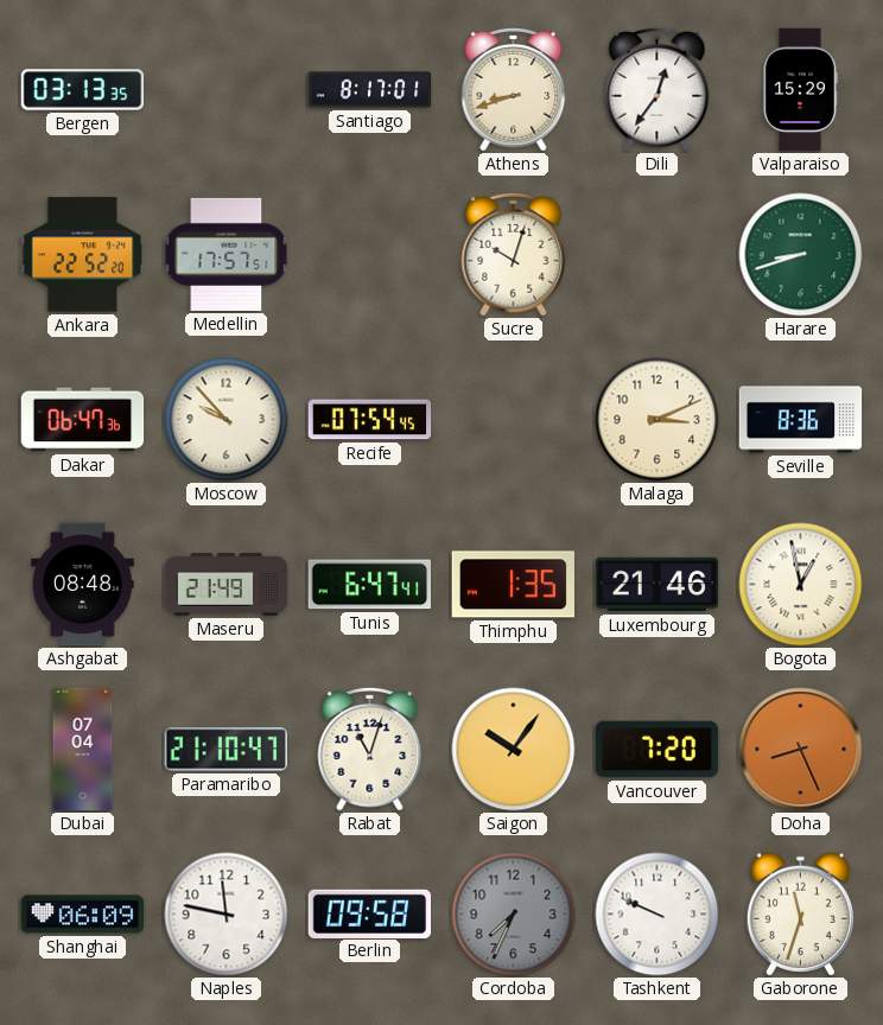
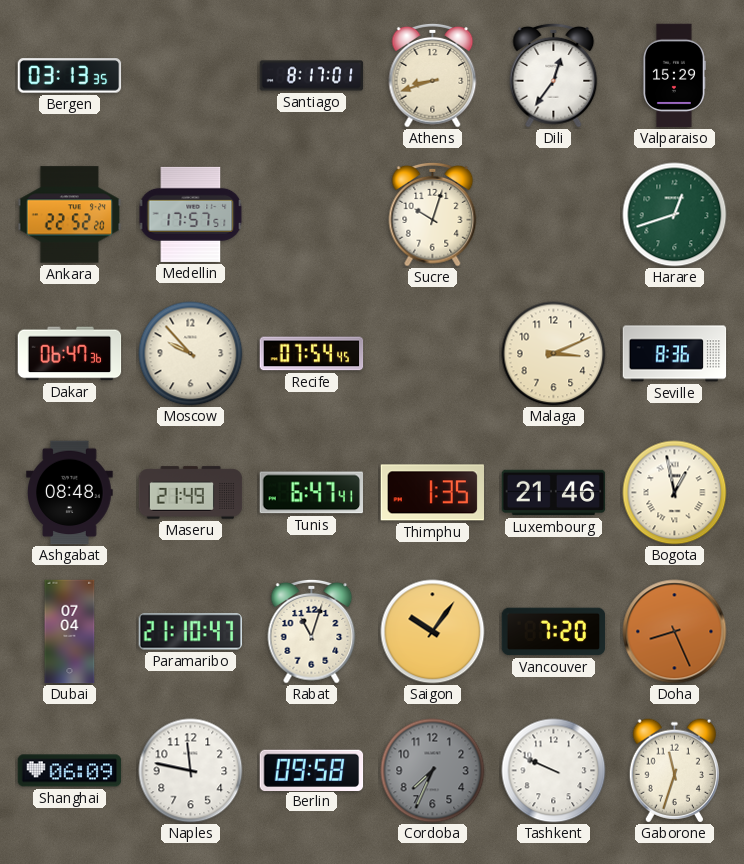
Harare: 8:42 -> 12:42
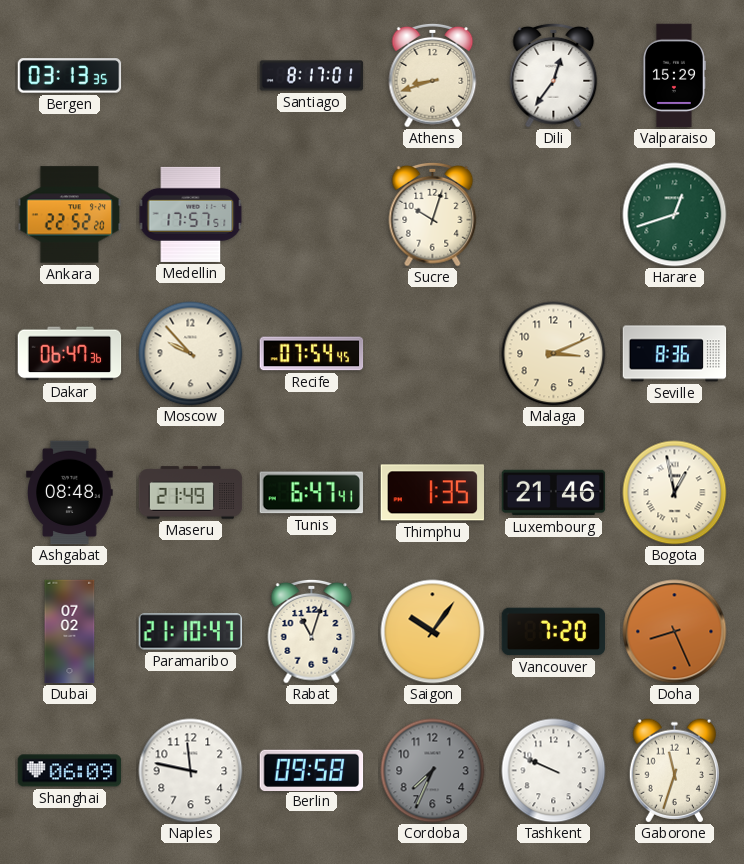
Dubai: 07:04 -> 07:02
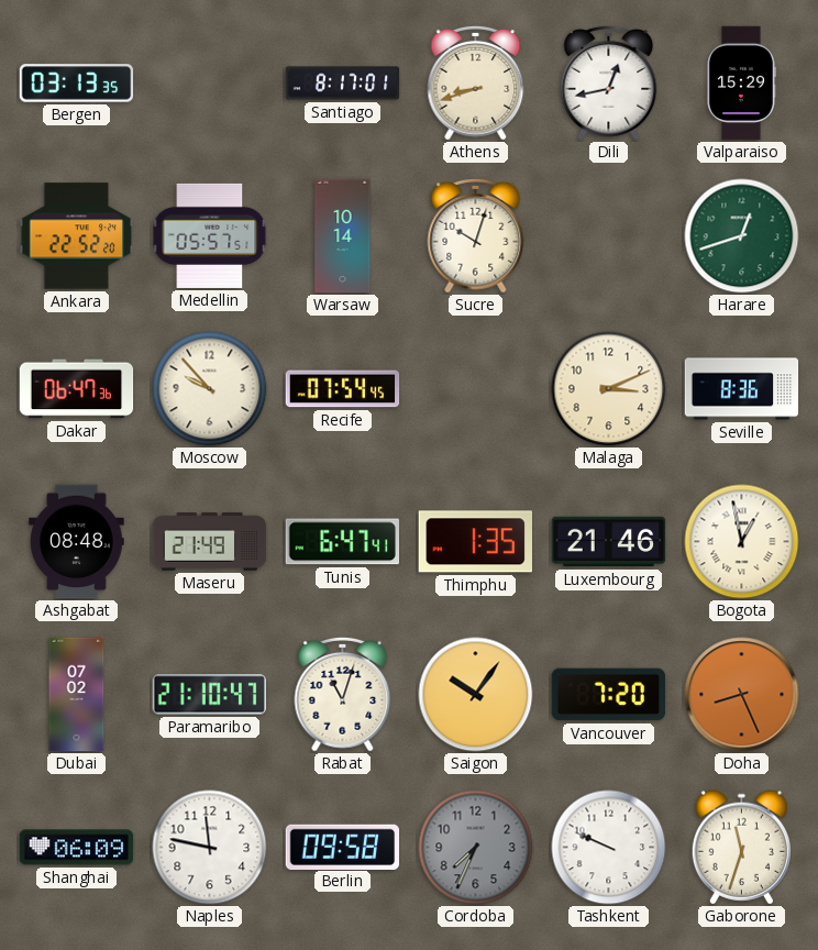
Dili: 12:36 -> 12:43
Medellin: 17:57 -> 05:57
Warsaw: none -> 10:14
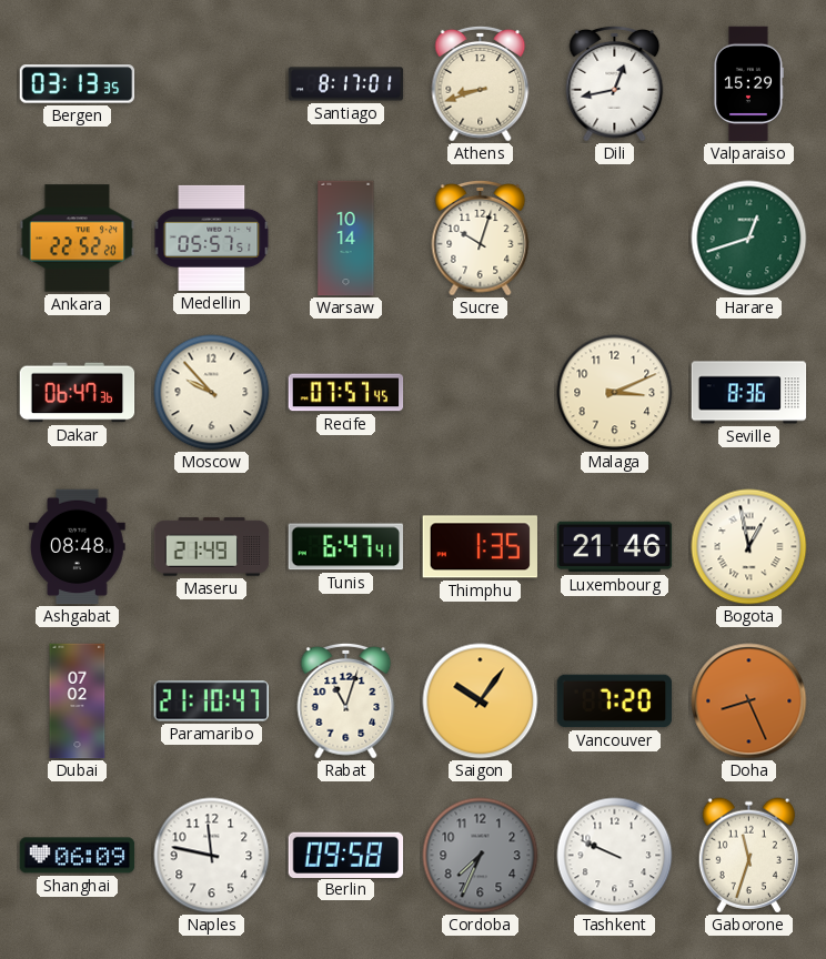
Recife: 07:54 -> 07:57
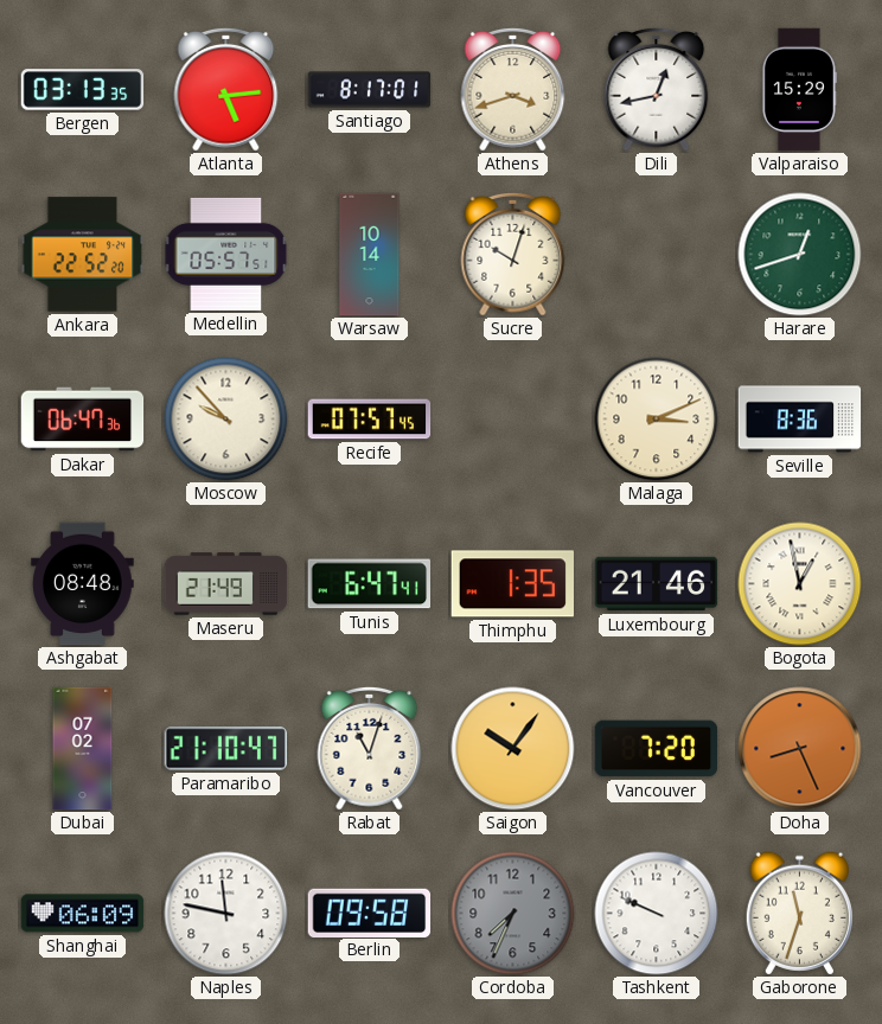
Atlanta: none -> 5:14
Athens: 8:42 -> 3:42
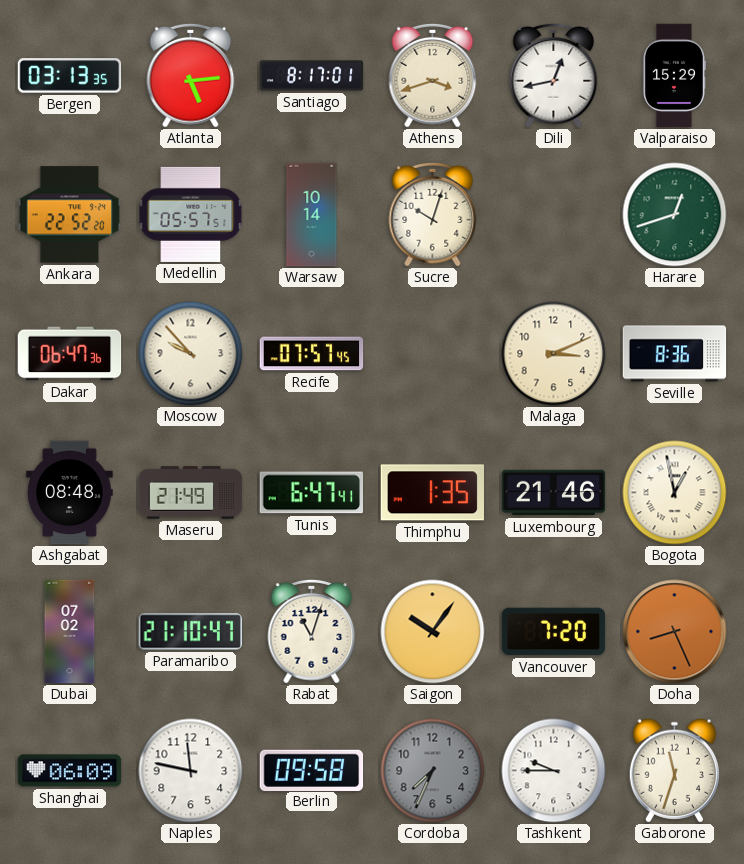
Tashkent: 9:49 -> 9:45
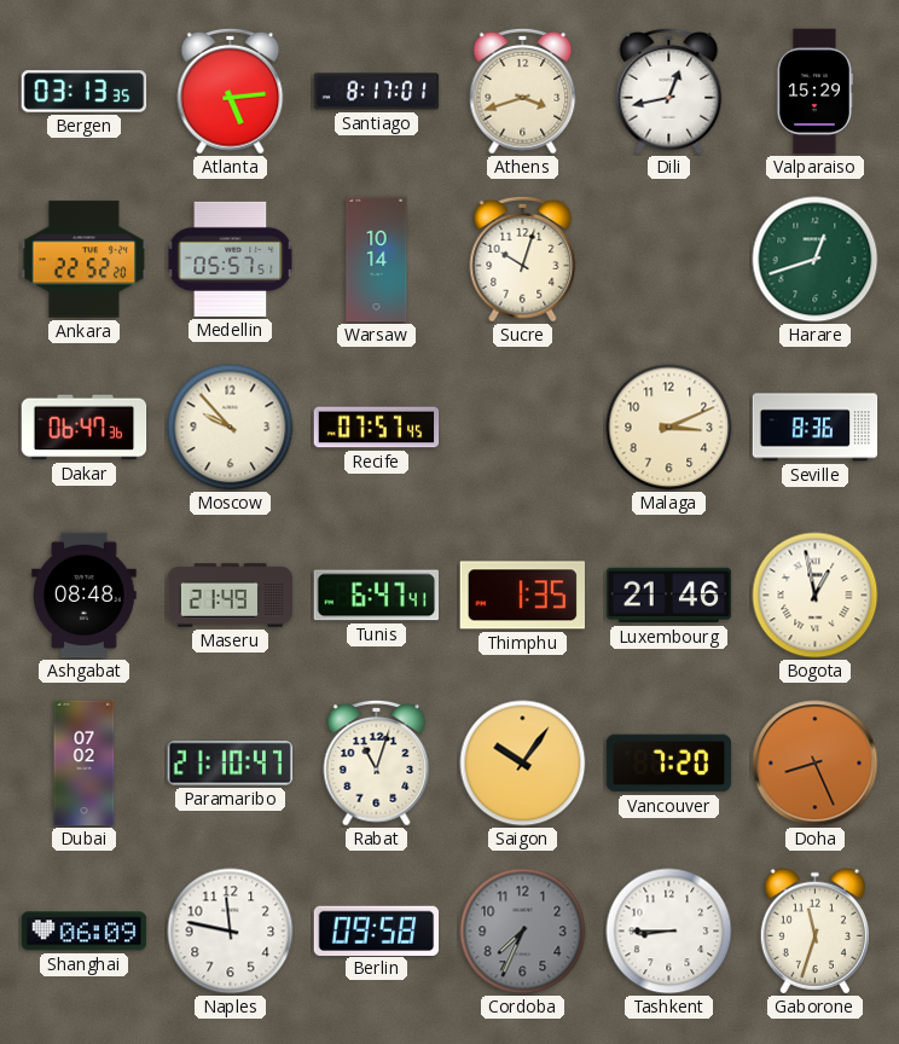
Tashkent: 9:45 -> 8:45
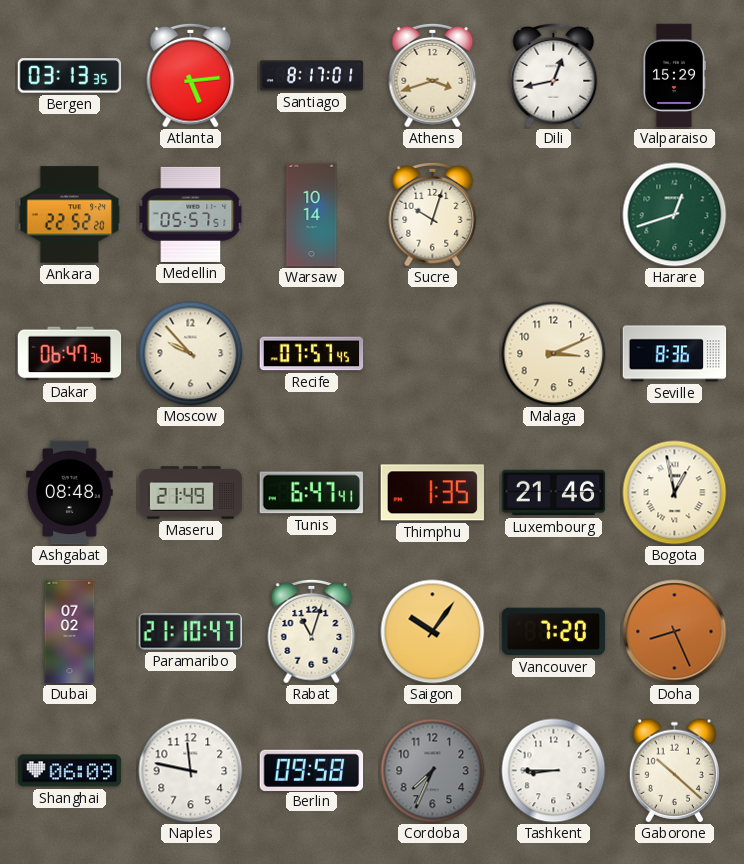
Gaborone: 11:33 -> 10:22
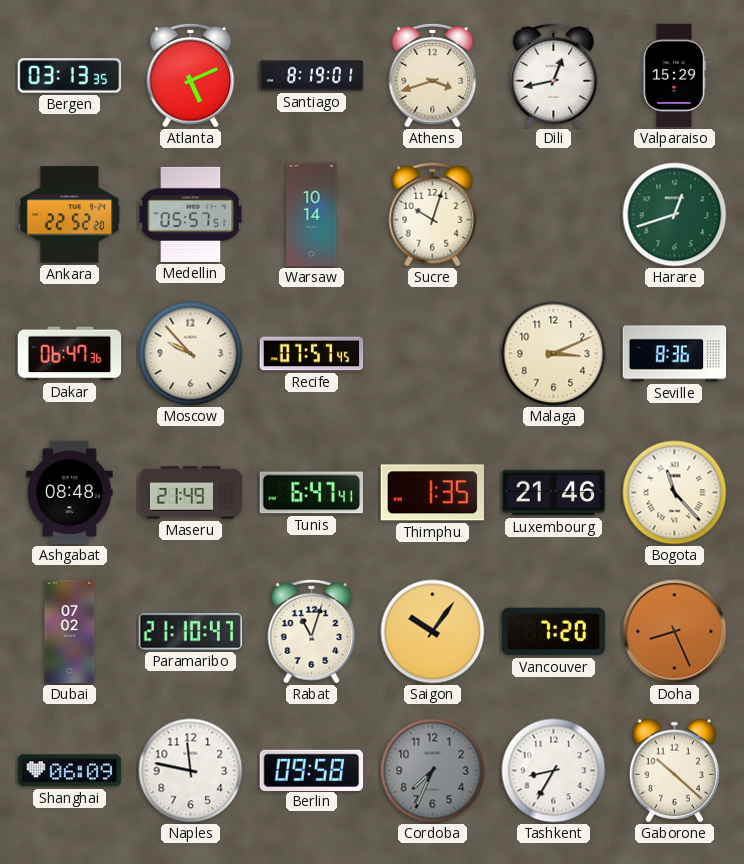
Atlanta: 5:14 -> 5:11
Santiago: 8:17 -> 8:19
Bogota: 12:58 -> 11:23
Tashkent: 8:45 -> 8:35
